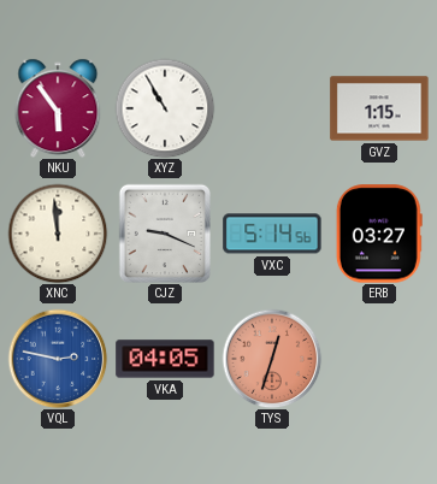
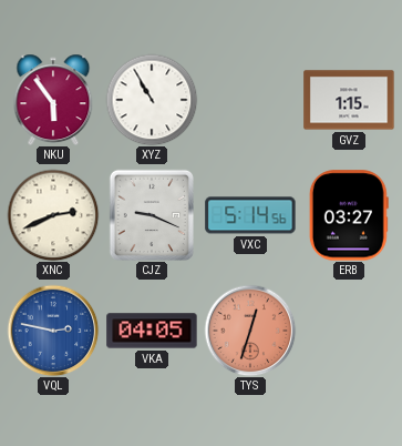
XNC: 11:59 -> 2:41
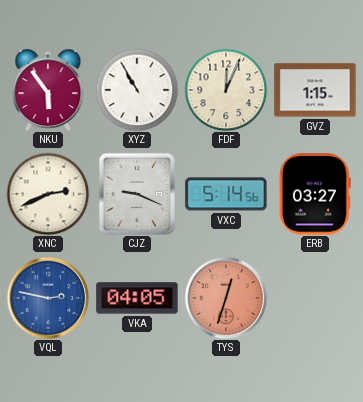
FDF: none -> 12:04
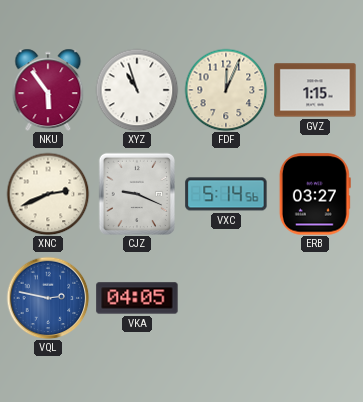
XYZ: 10:55 -> 10:57
TYS: 12:33 -> none
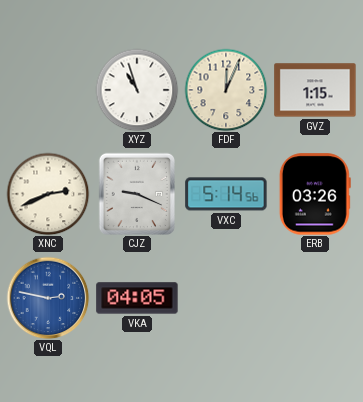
NKU: 5:54 -> none
ERB: 03:27 -> 03:26
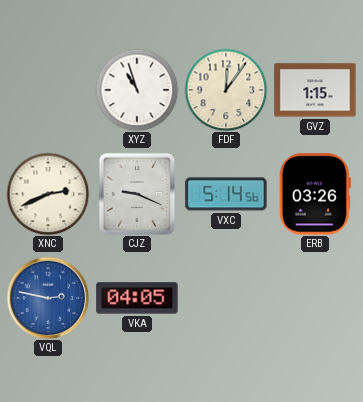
FDF: 12:04 -> 12:06
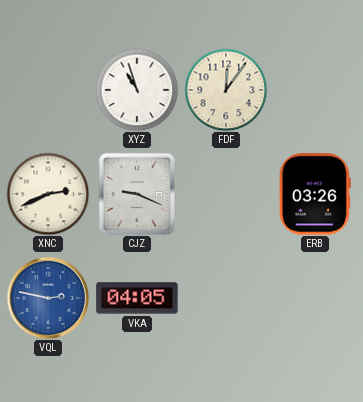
GVZ: 1:15 -> none
VXC: 5:14 -> none
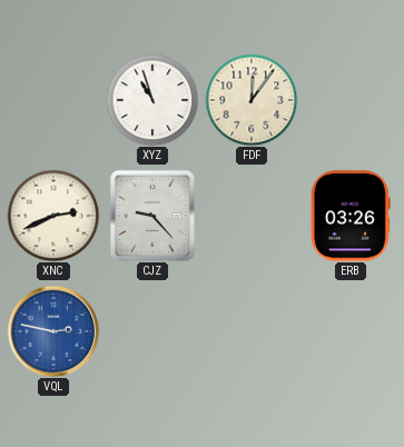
CJZ: 9:19 -> 9:23
VKA: 04:05 -> none
